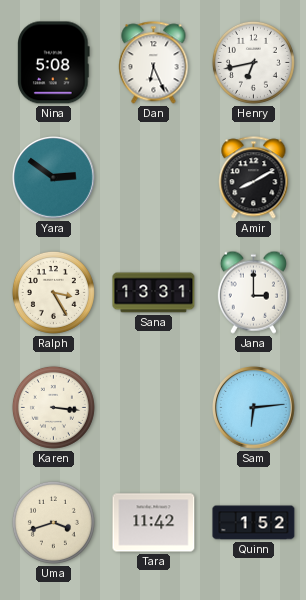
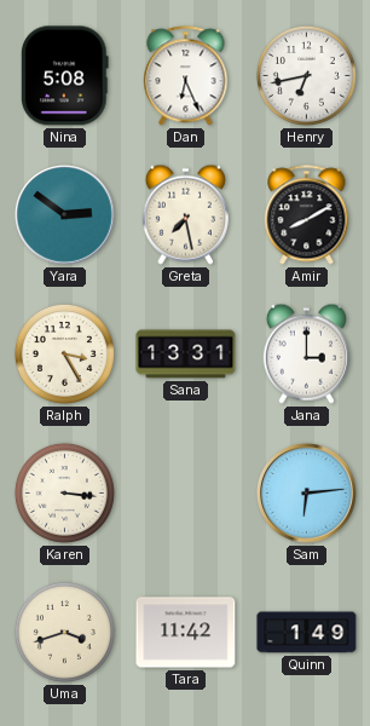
Greta: none -> 7:28
Quinn: 1:52 -> 1:49
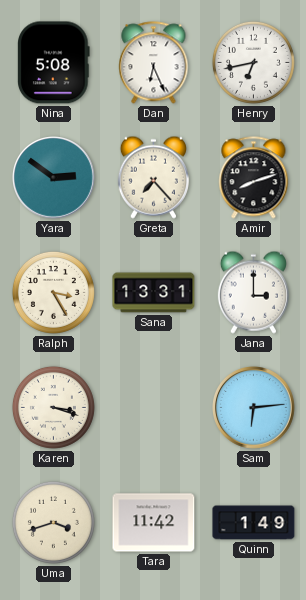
Greta: 7:28 -> 7:23
Amir: 8:10 -> 8:12
Karen: 3:16 -> 3:18
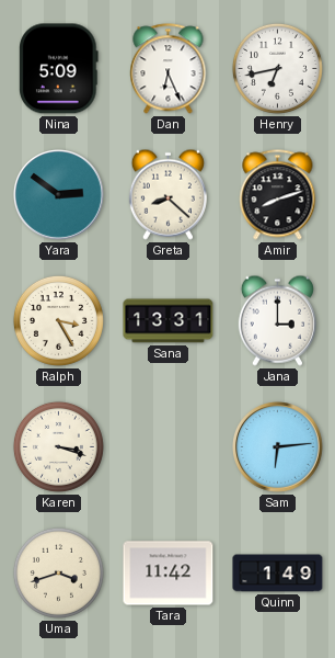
Nina: 5:08 -> 5:09
Greta: 7:23 -> 8:22
